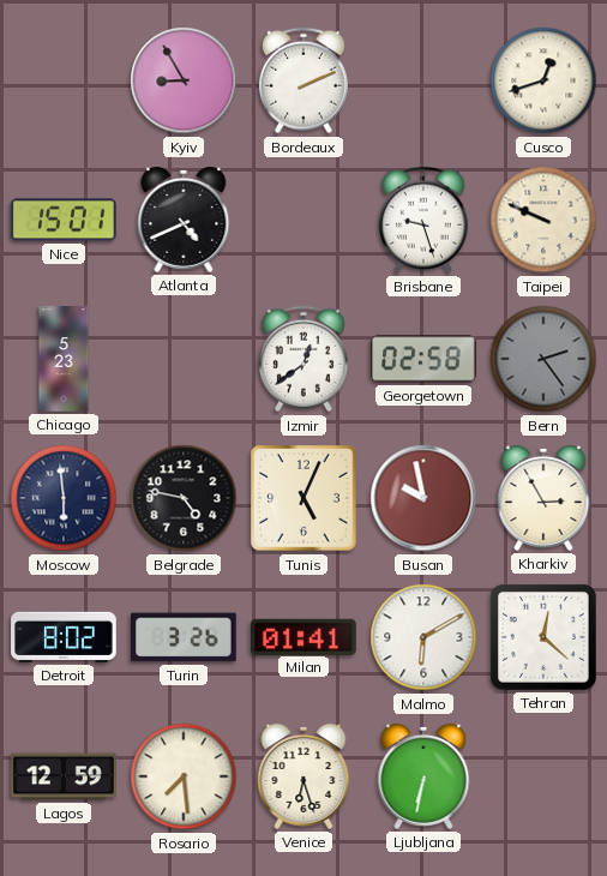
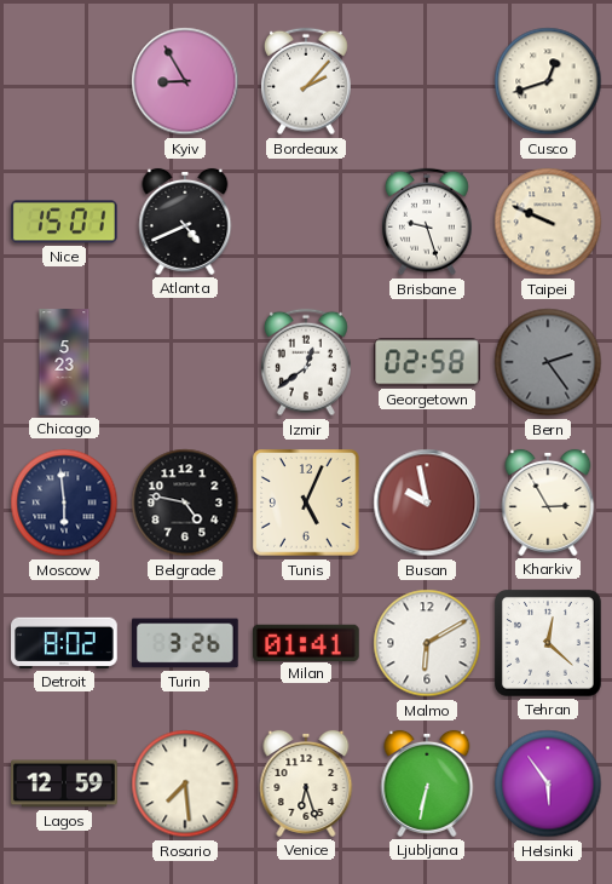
Bordeaux: 2:11 -> 2:07
Helsinki: none -> 5:54
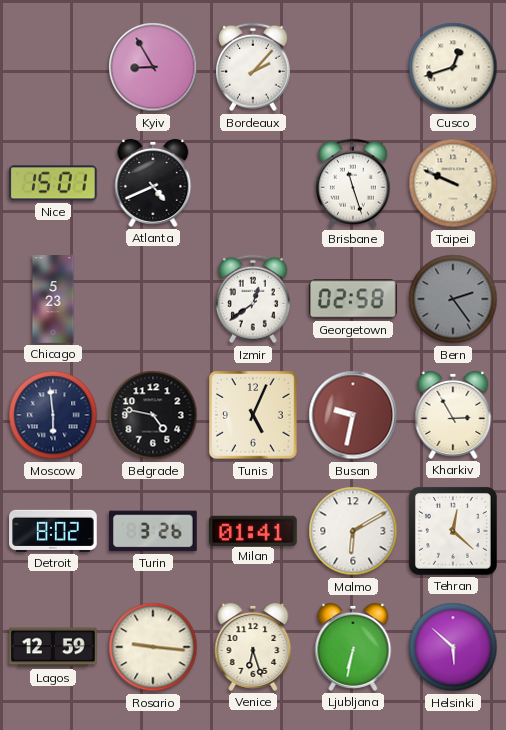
Brisbane: 9:27 -> 11:27
Busan: 9:58 -> 9:32
Rosario: 7:29 -> 9:16
Helsinki: 5:54 -> 5:52
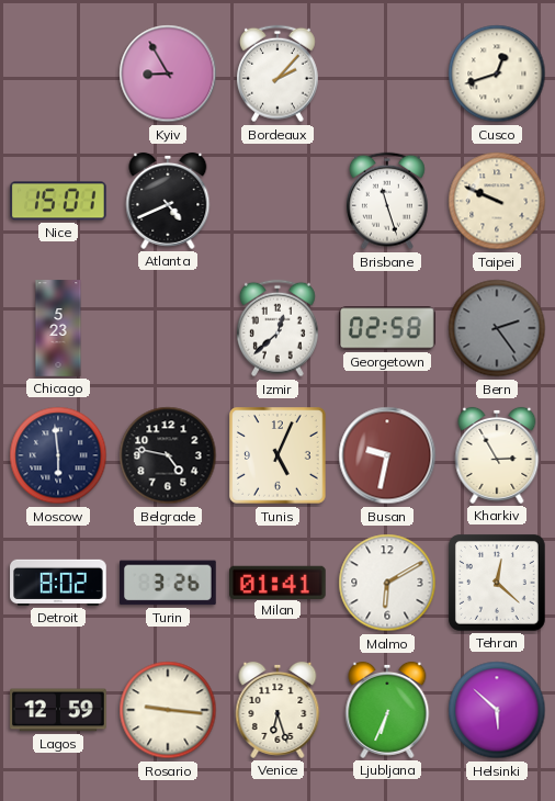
Izmir: 12:39 -> 12:38
Ljubljana: 6:32 -> 6:34
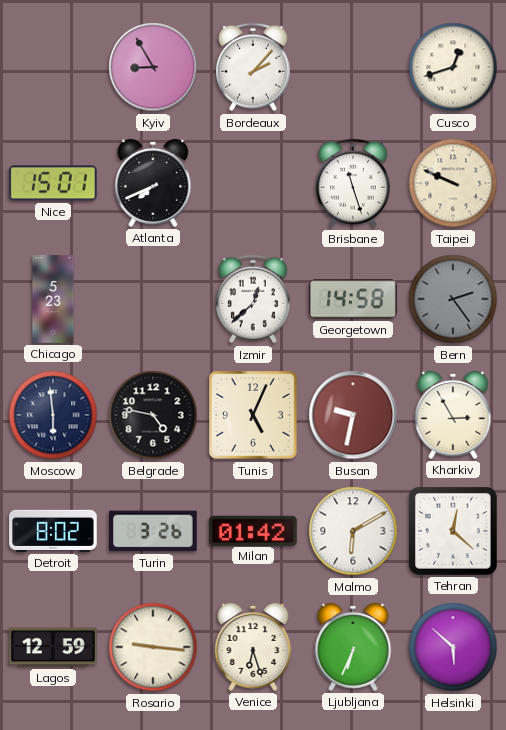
Atlanta: 4:41 -> 7:41
Georgetown: 02:58 -> 14:58
Milan: 01:41 -> 01:42
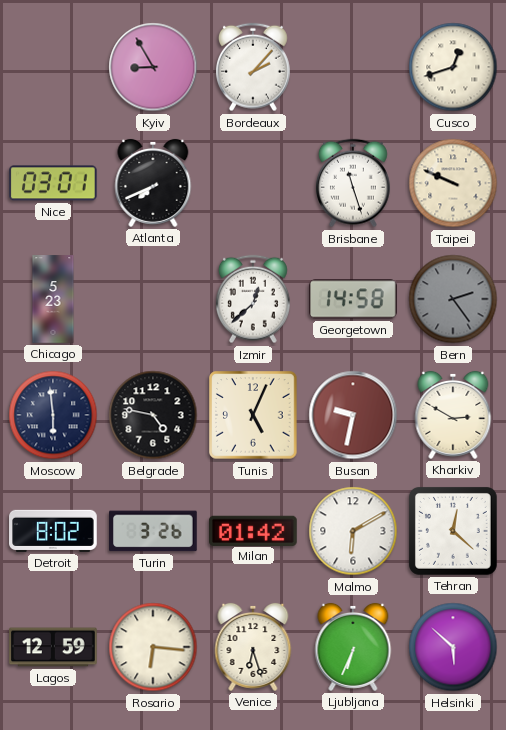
Nice: 15:01 -> 03:01
Kharkiv: 2:55 -> 2:50
Rosario: 9:16 -> 6:16
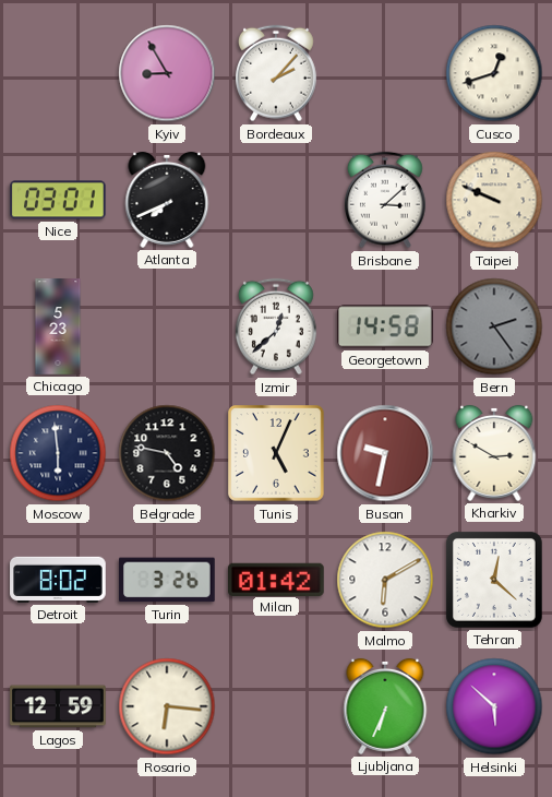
Brisbane: 11:27 -> 3:08
Venice: 6:27 -> none
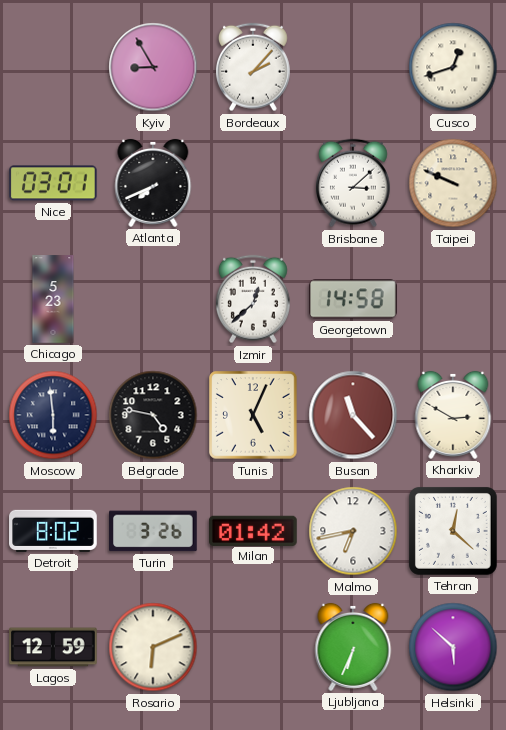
Bern: 2:24 -> none
Busan: 9:32 -> 11:23
Malmo: 6:10 -> 6:43
Rosario: 6:16 -> 6:11
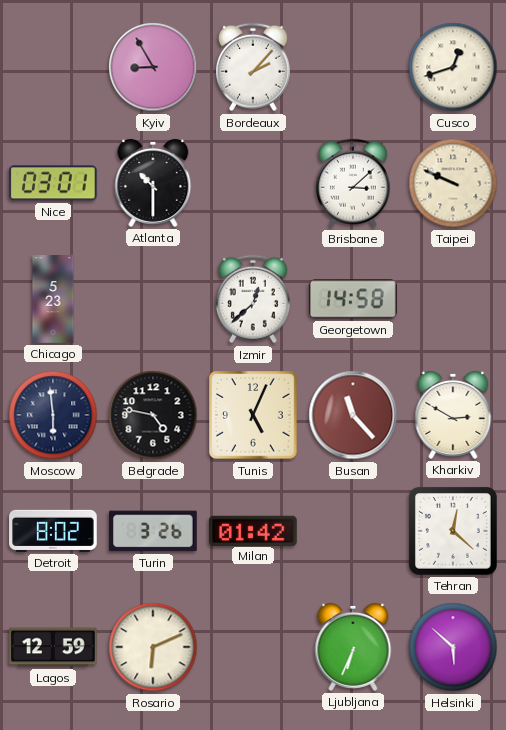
Atlanta: 7:41 -> 10:30
Malmo: 6:43 -> none
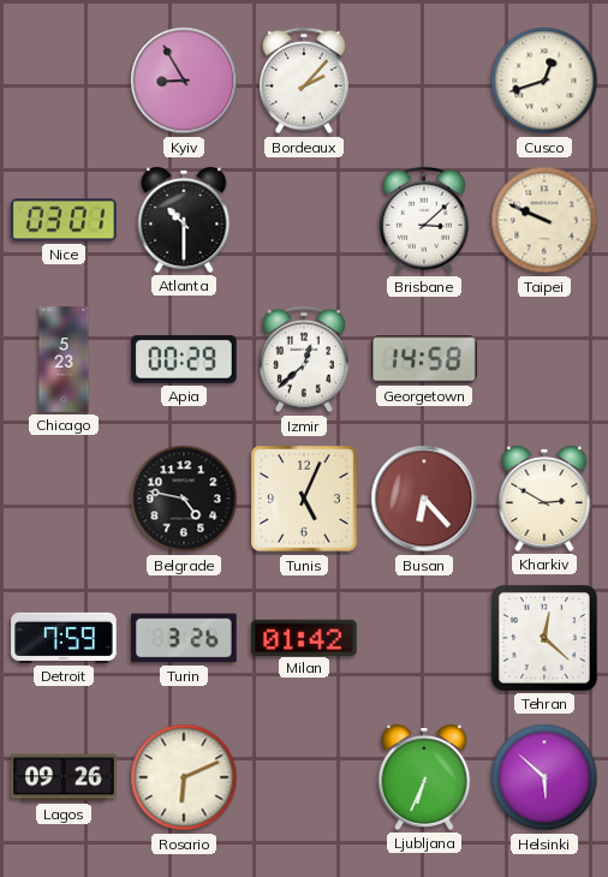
Apia: none -> 00:29
Moscow: 5:59 -> none
Busan: 11:23 -> 6:23
Detroit: 8:02 -> 7:59
Lagos: 12:59 -> 09:26
